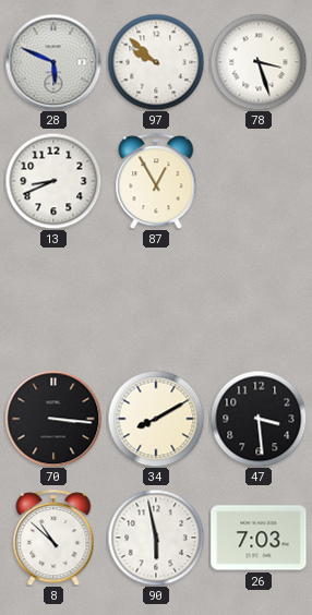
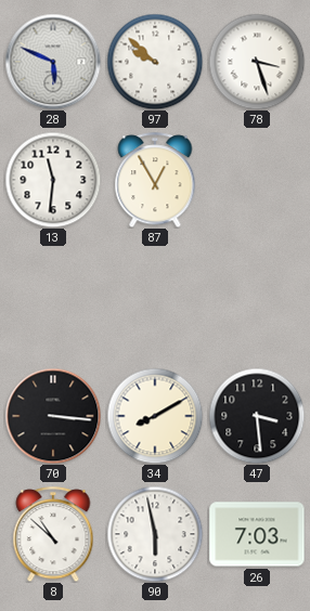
13: 8:41 -> 11:31
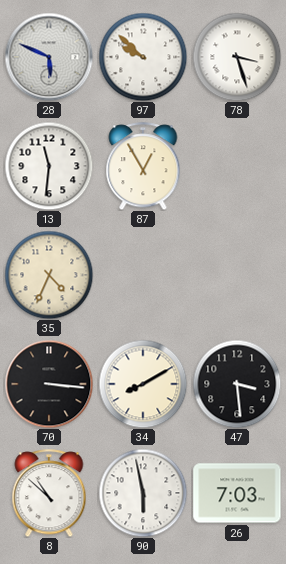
35: none -> 4:34
